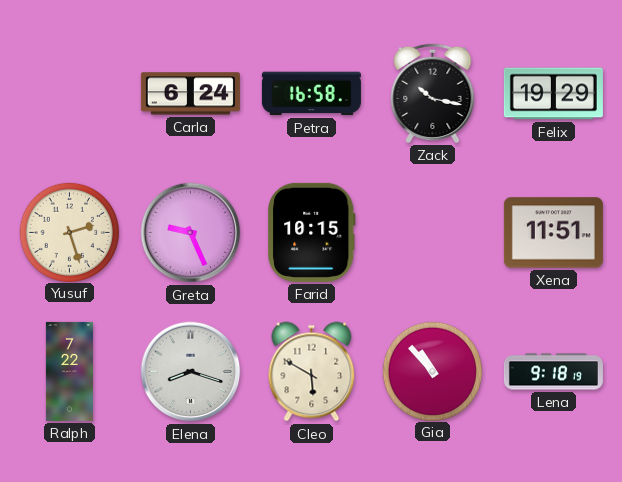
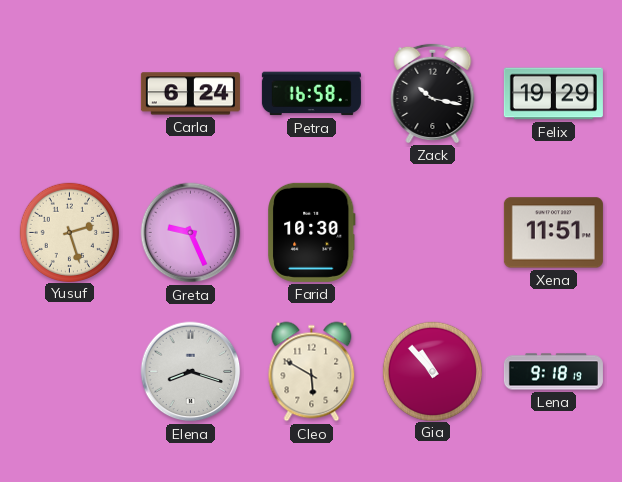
Farid: 10:15 -> 10:30
Ralph: 7:22 -> none
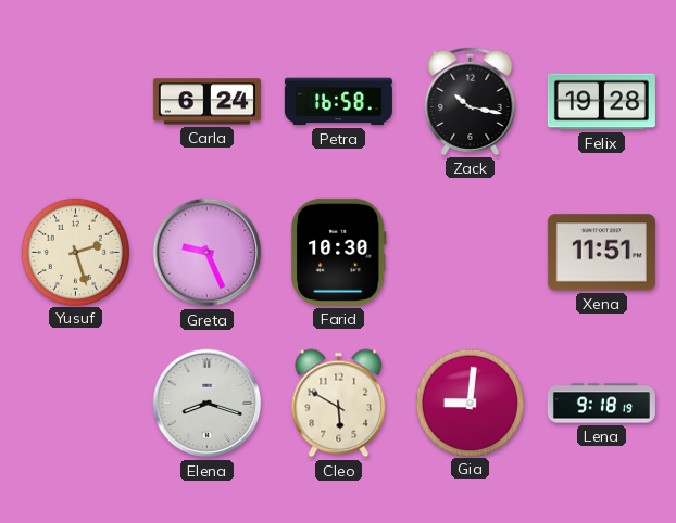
Felix: 19:29 -> 19:28
Gia: 10:53 -> 9:01
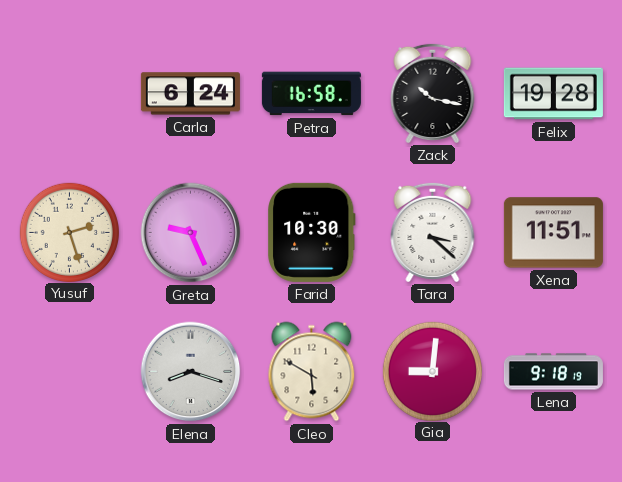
Tara: none -> 3:22
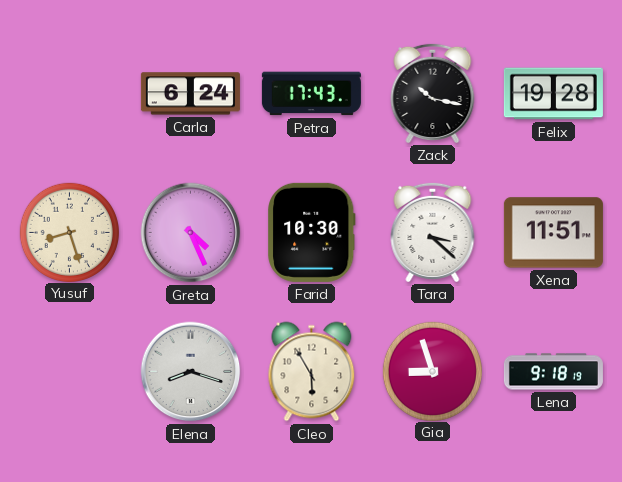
Petra: 16:58 -> 17:43
Yusuf: 2:27 -> 8:27
Greta: 9:26 -> 4:26
Cleo: 5:50 -> 5:55
Gia: 9:01 -> 8:57
